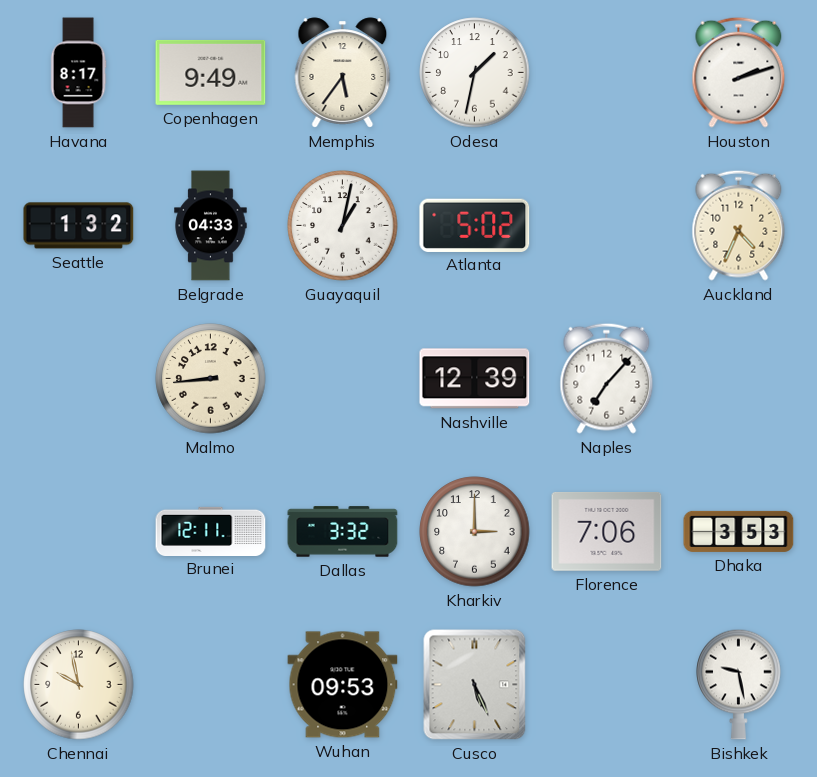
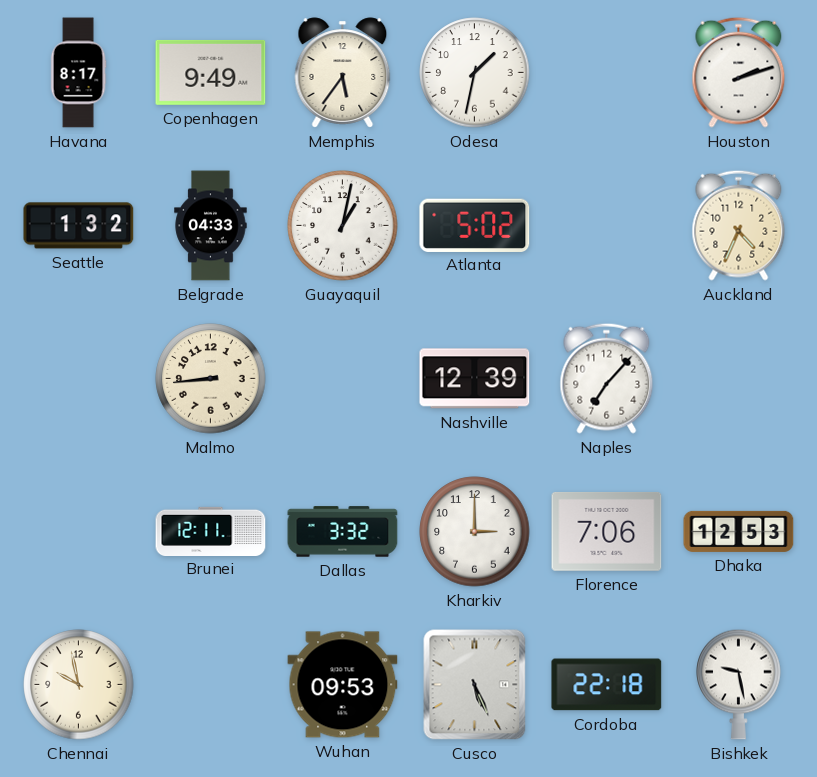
Dhaka: 3:53 -> 12:53
Cordoba: none -> 22:18
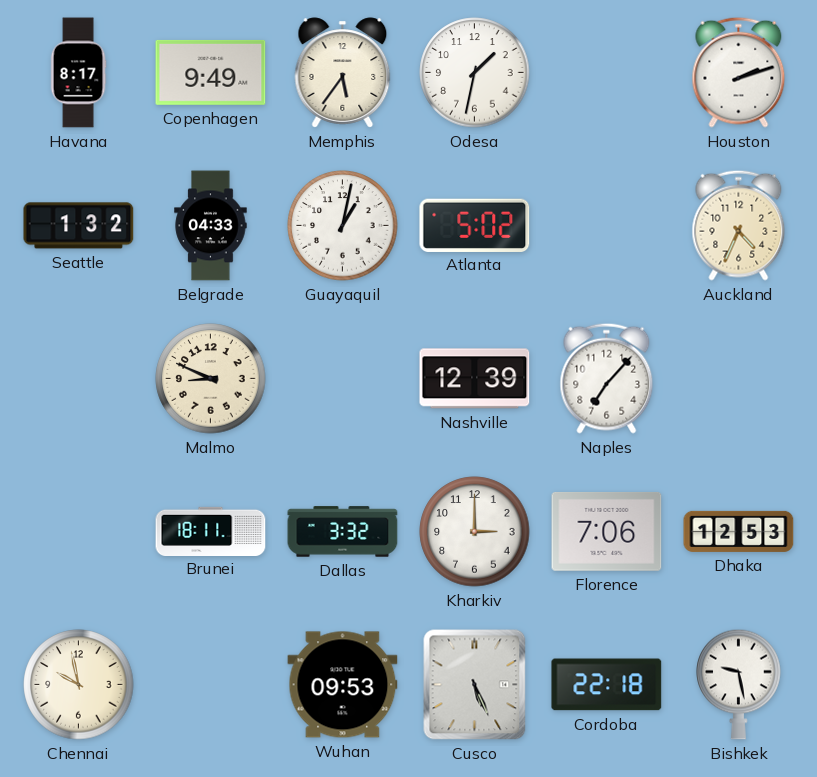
Malmo: 8:44 -> 8:49
Brunei: 12:11 -> 18:11
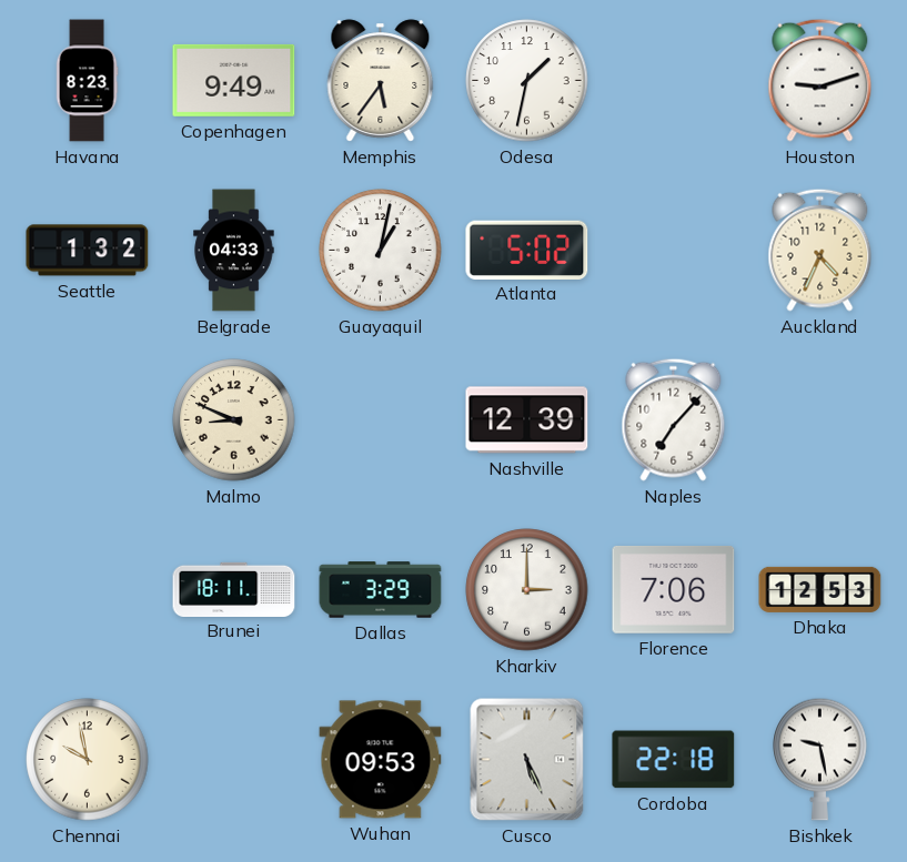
Havana: 8:17 -> 8:23
Houston: 2:12 -> 9:12
Dallas: 3:32 -> 3:29
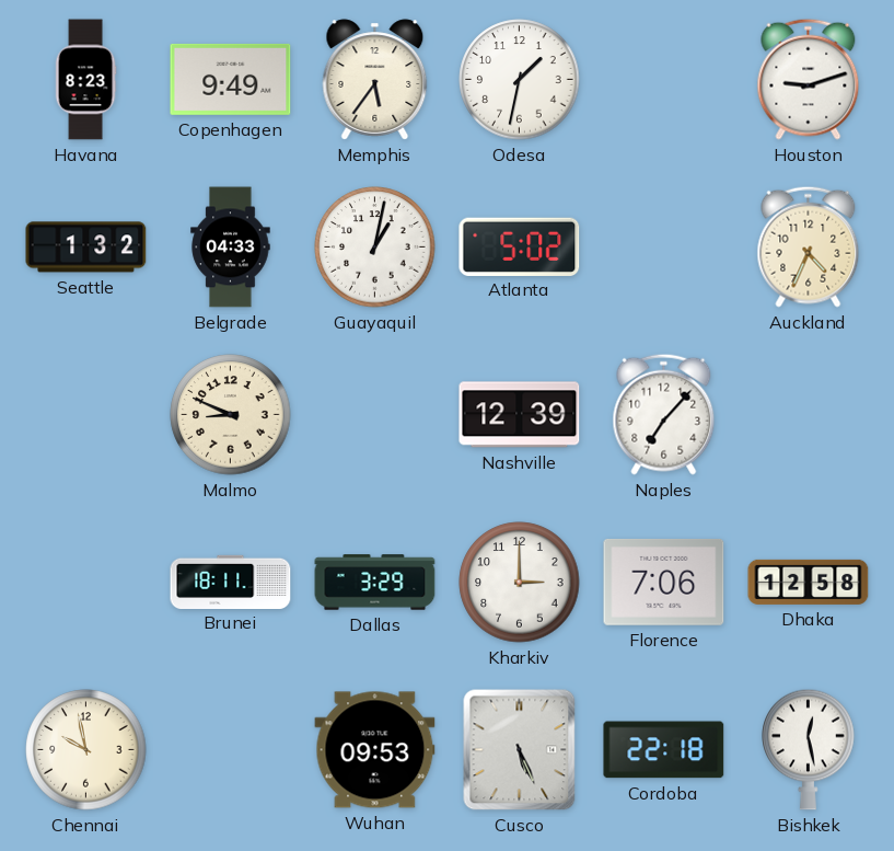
Dhaka: 12:53 -> 12:58
Bishkek: 9:28 -> 12:28
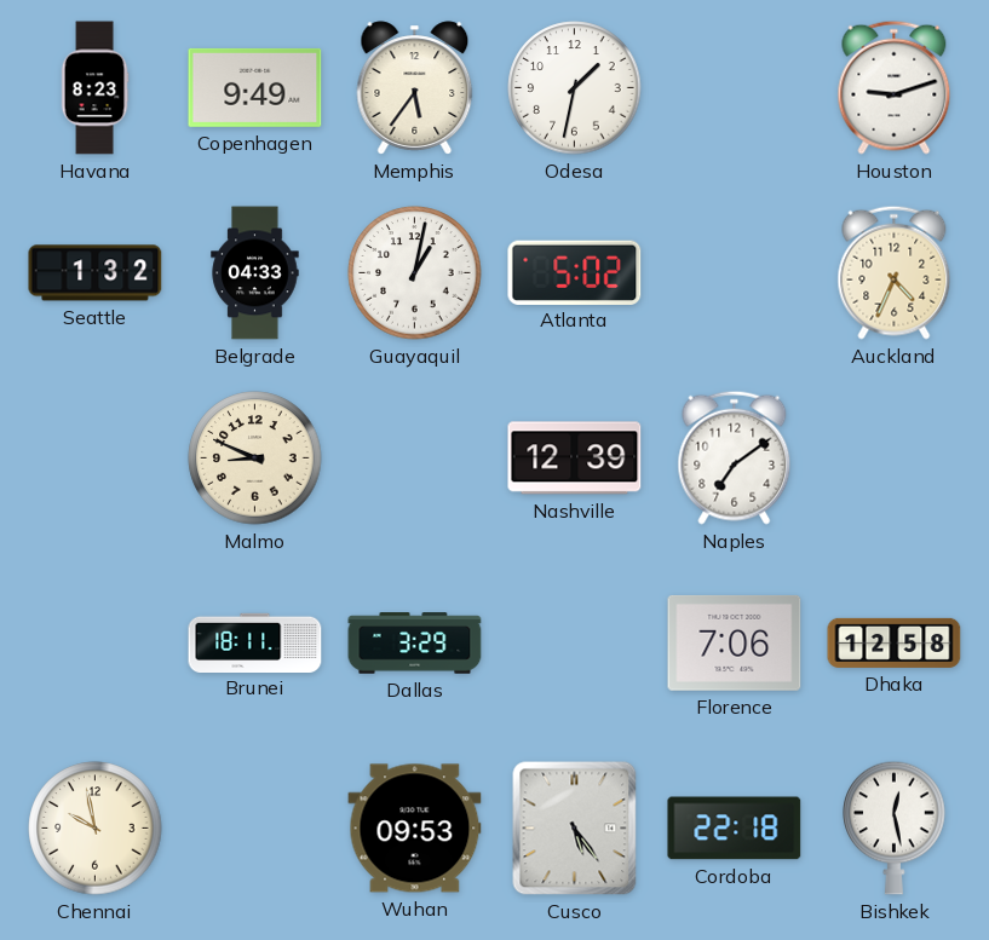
Naples: 7:07 -> 7:09
Kharkiv: 3:00 -> none
Cusco: 5:26 -> 5:24
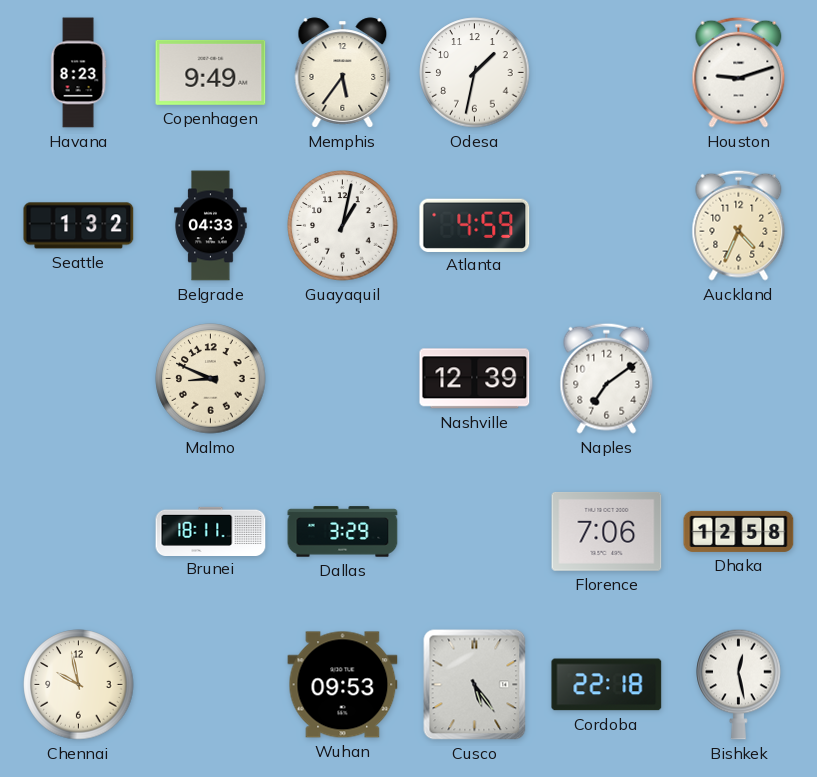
Atlanta: 5:02 -> 4:59
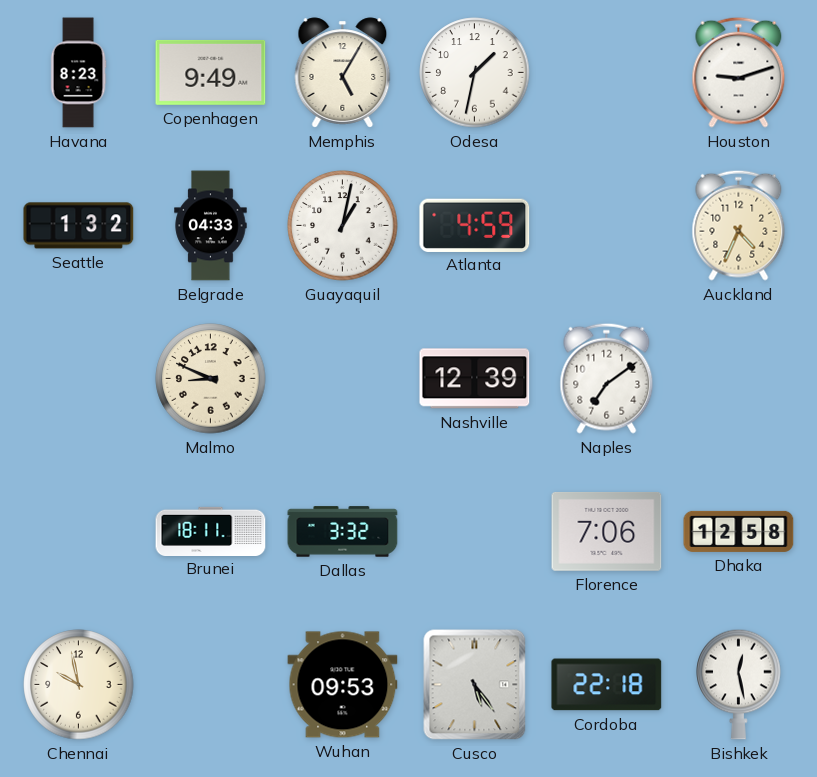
Memphis: 5:36 -> 5:05
Dallas: 3:29 -> 3:32
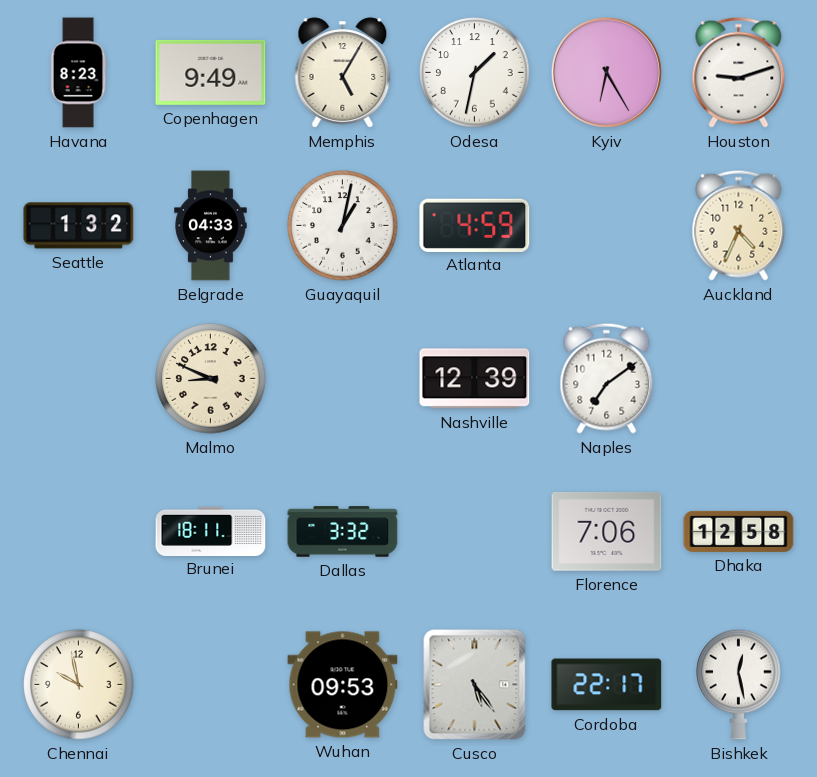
Kyiv: none -> 6:25
Cordoba: 22:18 -> 22:17
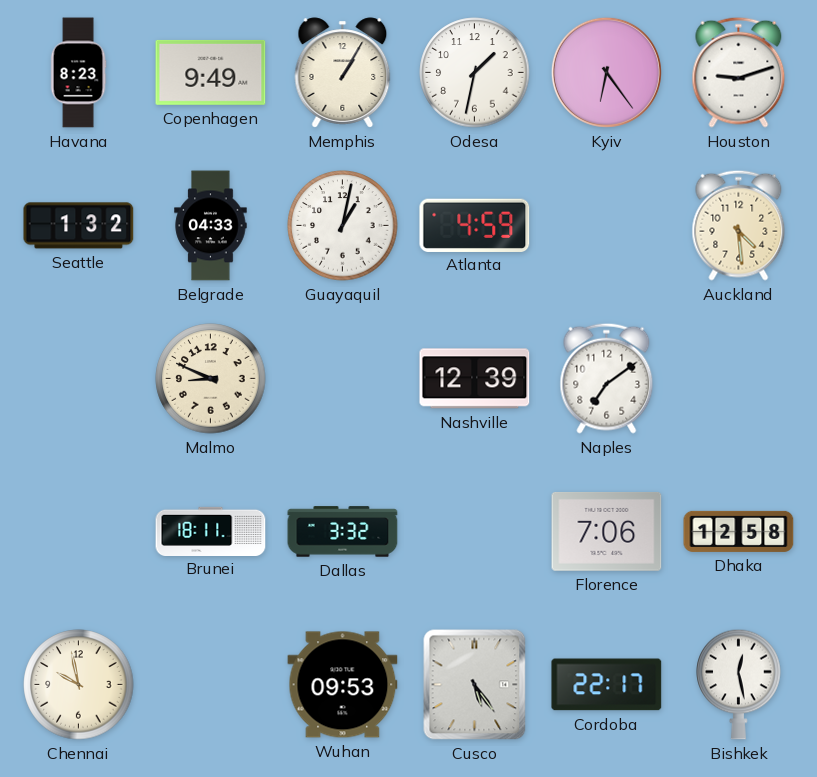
Memphis: 5:05 -> 1:05
Kyiv: 6:25 -> 6:24
Auckland: 4:34 -> 4:29
